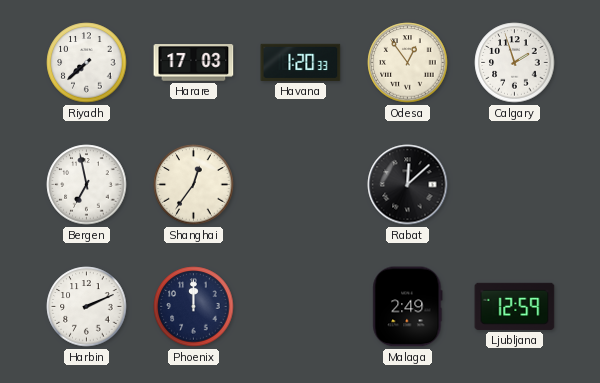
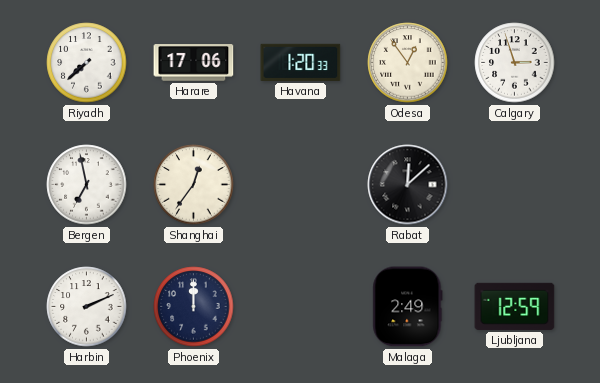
Harare: 17:03 -> 17:06
Calgary: 1:57 -> 2:57
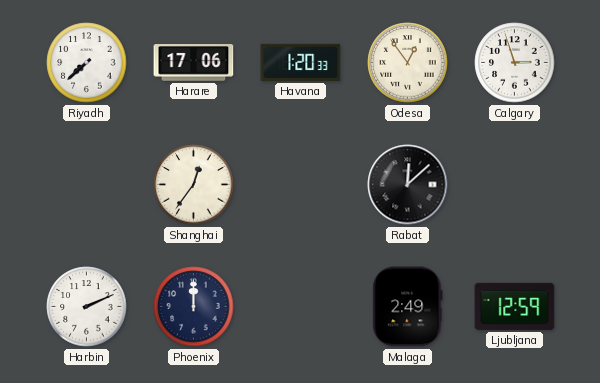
Bergen: 6:58 -> none
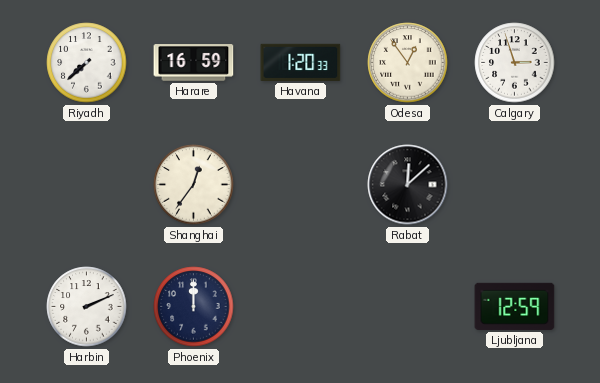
Harare: 17:06 -> 16:59
Malaga: 2:49 -> none
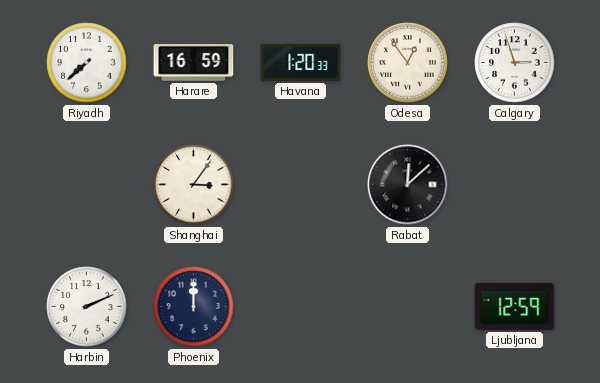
Shanghai: 12:36 -> 3:06
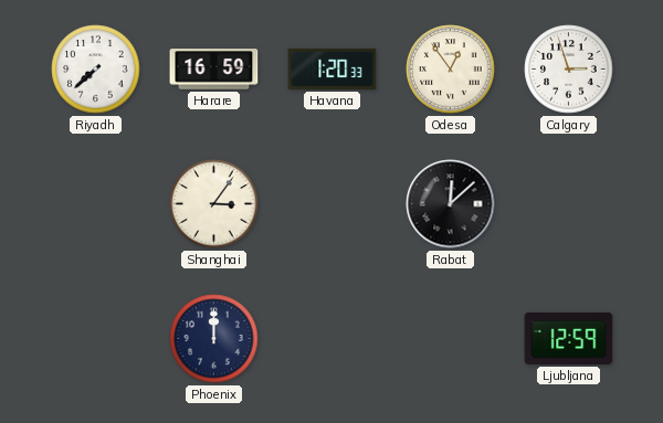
Harbin: 2:11 -> none
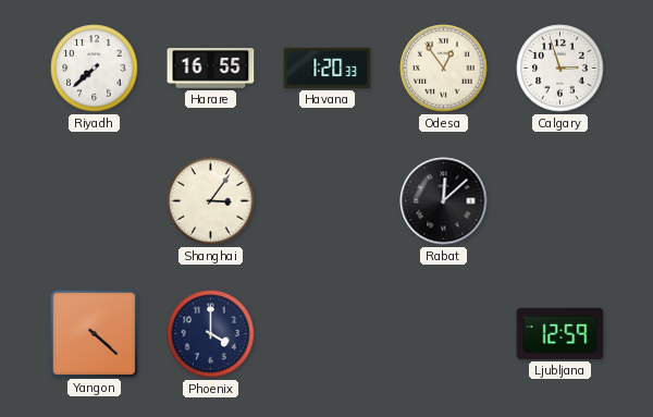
Harare: 16:59 -> 16:55
Yangon: none -> 4:22
Phoenix: 12:00 -> 4:00
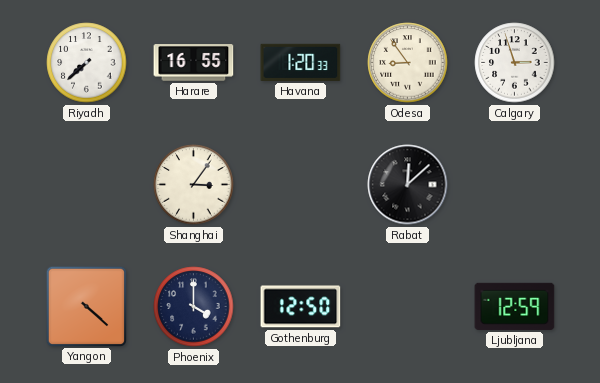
Odesa: 12:54 -> 8:54
Gothenburg: none -> 12:50
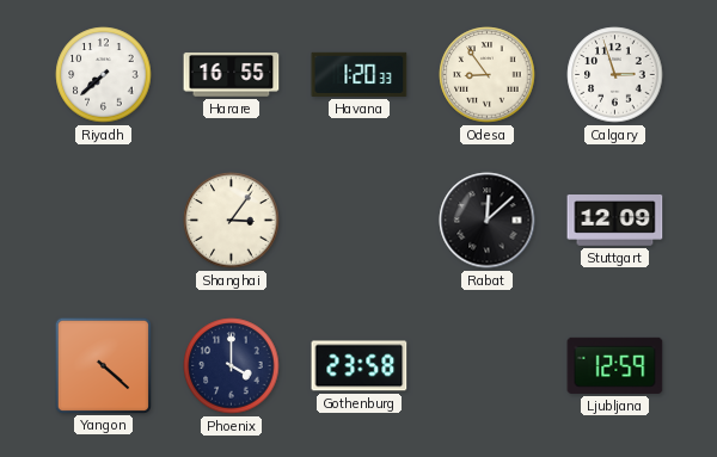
Stuttgart: none -> 12:09
Gothenburg: 12:50 -> 23:58
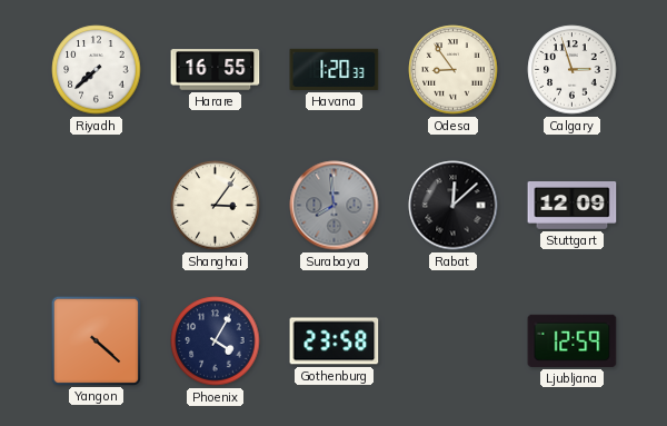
Surabaya: none -> 7:59
Phoenix: 4:00 -> 4:05
